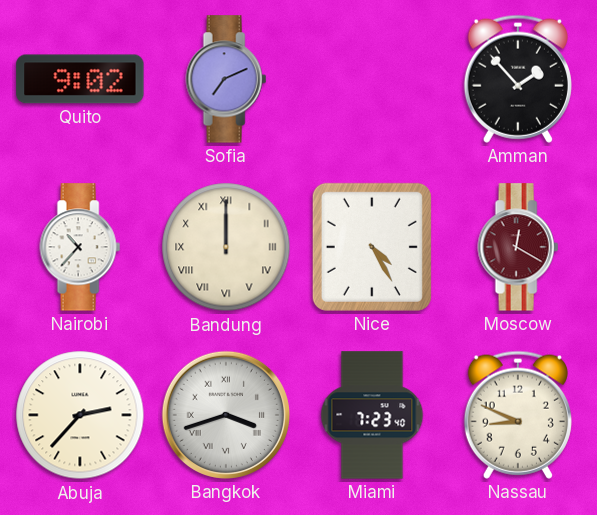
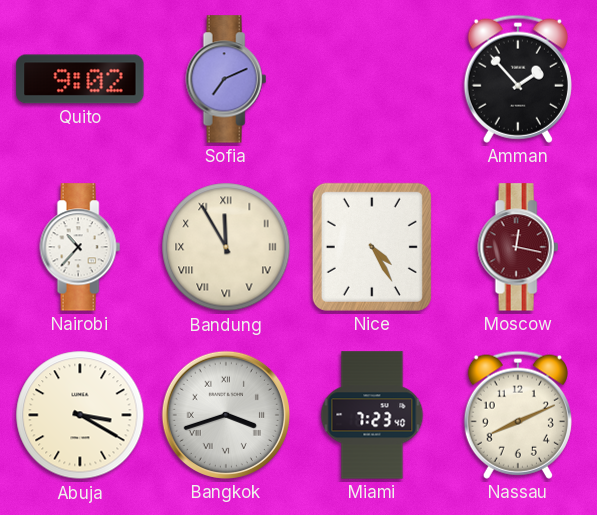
Bandung: 12:00 -> 11:55
Moscow: 12:20 -> 12:17
Abuja: 2:37 -> 3:20
Nassau: 8:49 -> 8:11
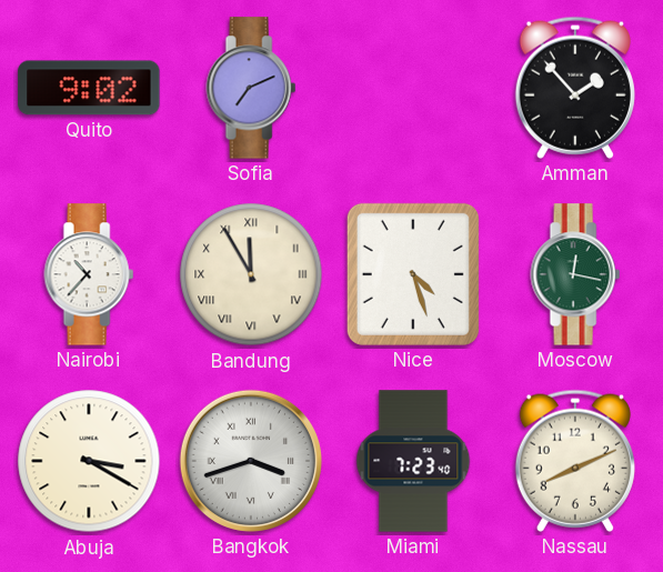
Nice: 4:25 -> 4:27
Moscow dial: burgundy -> green
